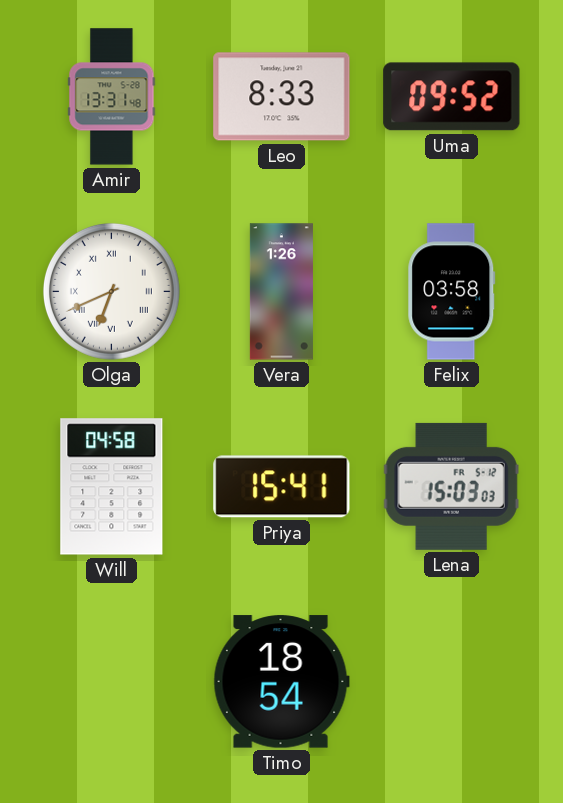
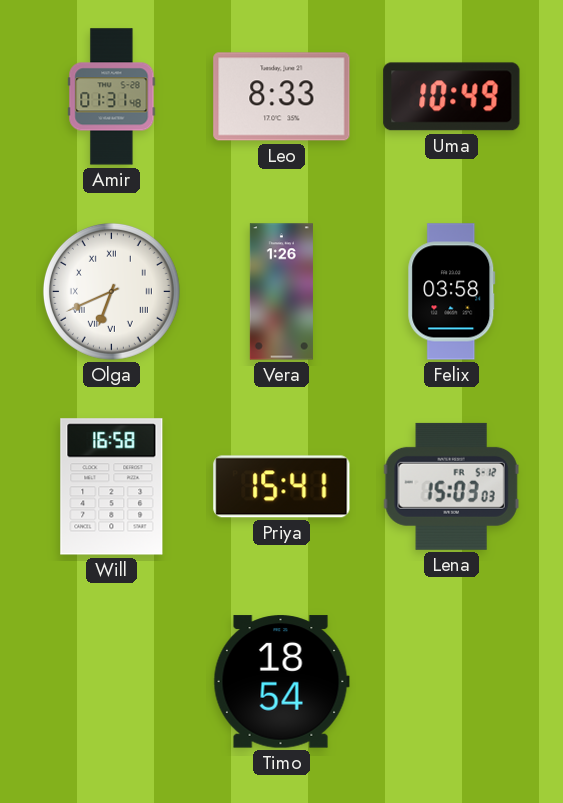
Amir: 13:31 -> 01:31
Uma: 09:52 -> 10:49
Will: 04:58 -> 16:58
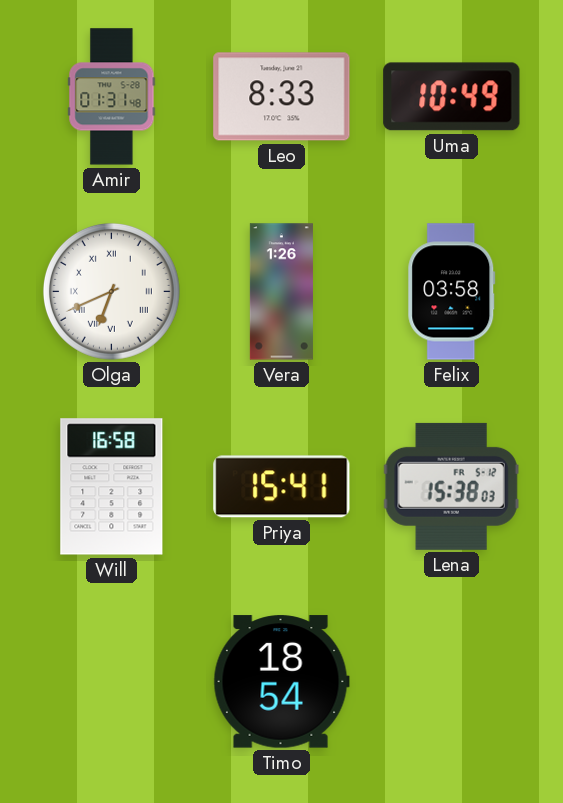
Lena: 15:03 -> 15:38
